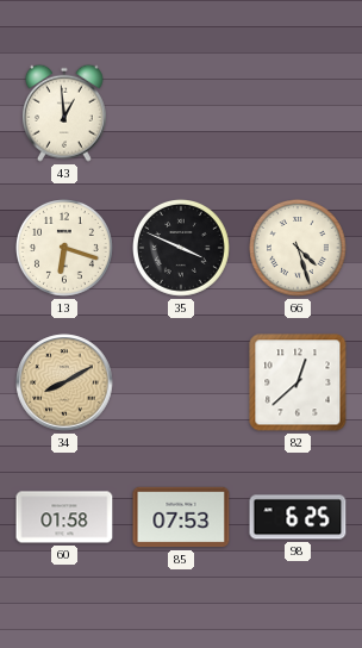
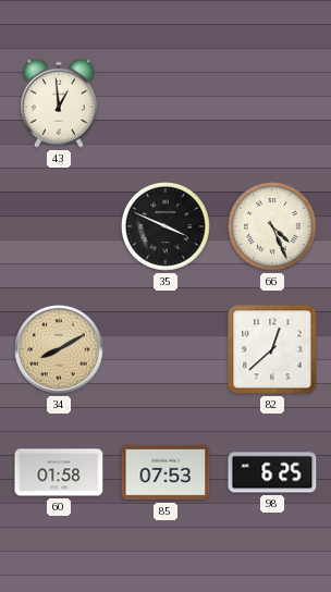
13: 6:18 -> none
66: 4:27 -> 4:26
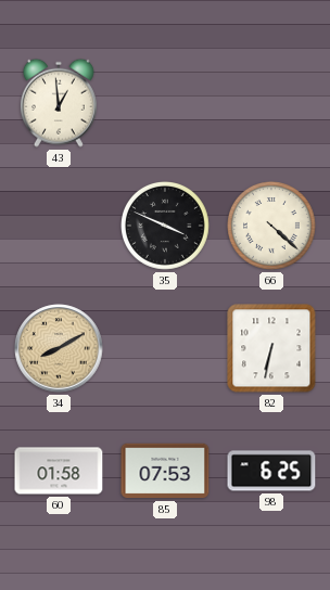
66: 4:26 -> 4:22
82: 12:38 -> 6:32
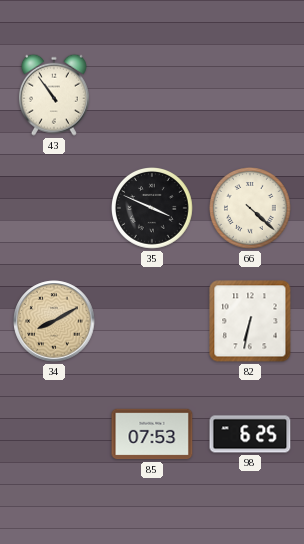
43: 12:59 -> 10:54
60: 01:58 -> none
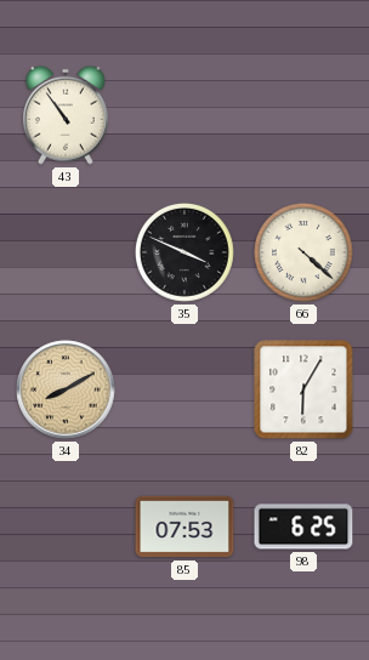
82: 6:32 -> 6:05
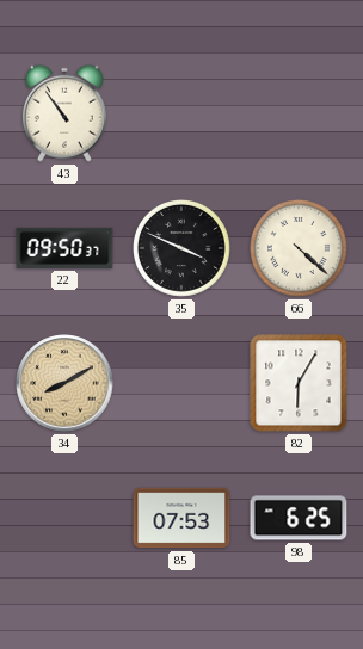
22: none -> 09:50
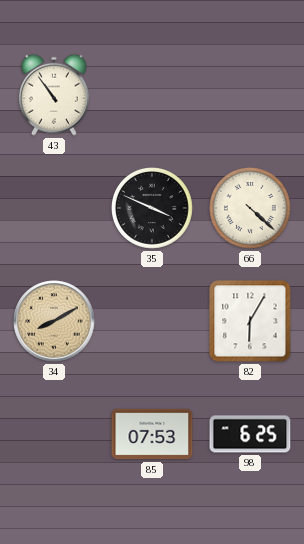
22: 09:50 -> none
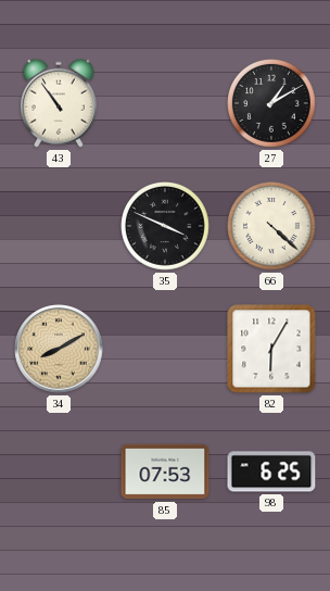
27: none -> 1:10
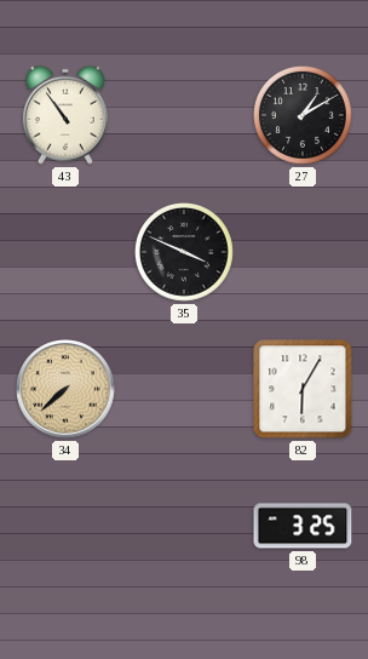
66: 4:22 -> none
34: 8:10 -> 7:38
85: 07:53 -> none
98: 6:25 -> 3:25
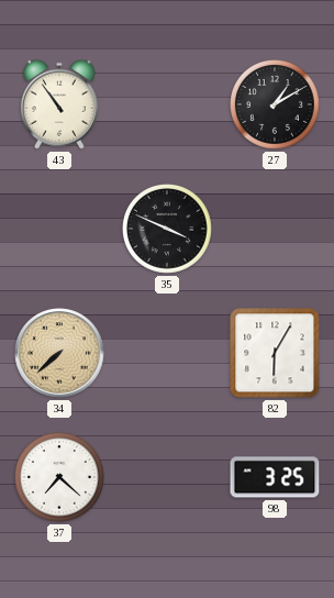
37: none -> 7:22
